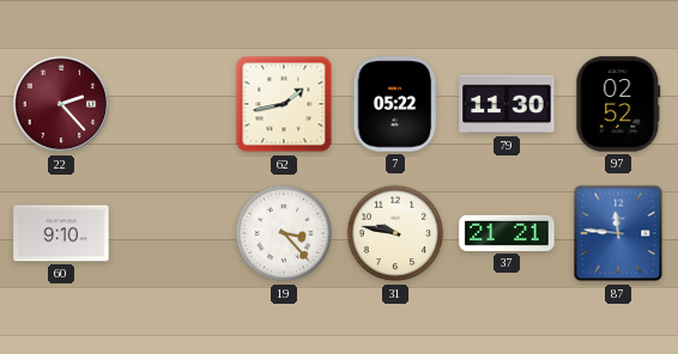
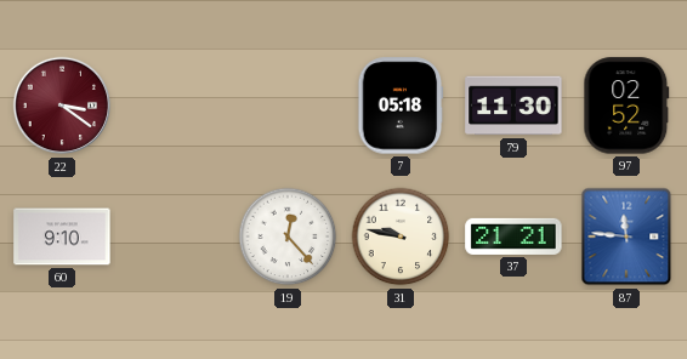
22: 2:23 -> 3:21
62: 1:43 -> none
7: 05:22 -> 05:18
19: 3:23 -> 12:23
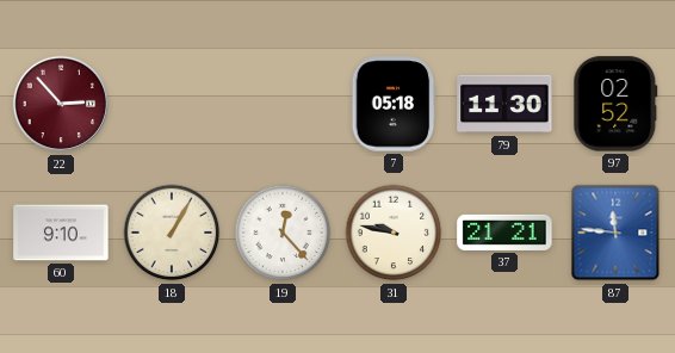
22: 3:21 -> 2:53
18: none -> 1:05
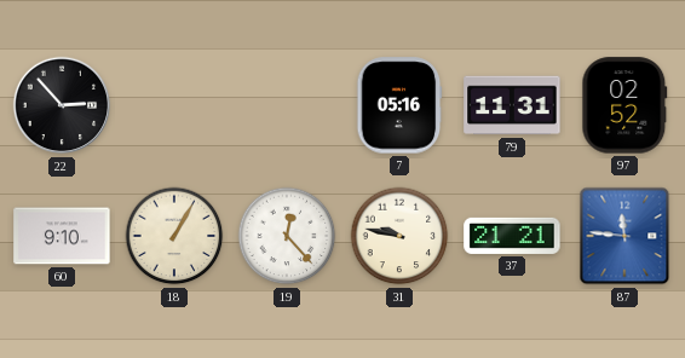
22 dial: burgundy -> black
7: 05:18 -> 05:16
79: 11:30 -> 11:31
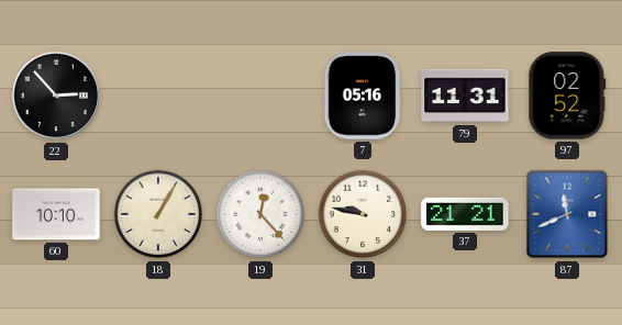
60: 9:10 -> 10:10
87: 11:46 -> 11:41
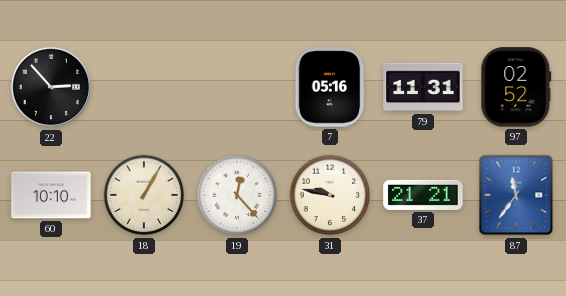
87: 11:41 -> 11:36
